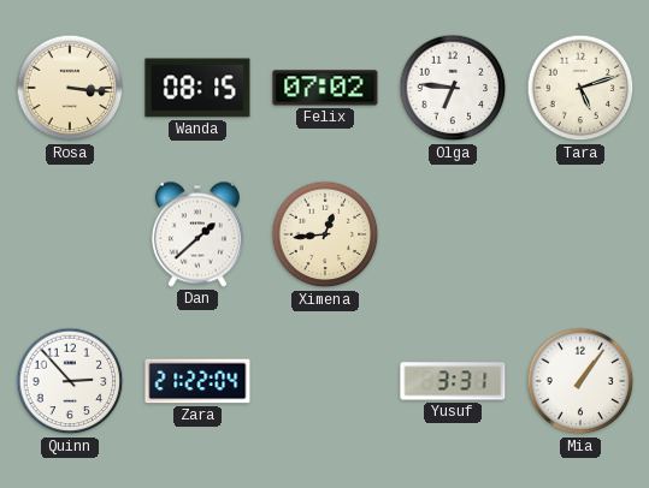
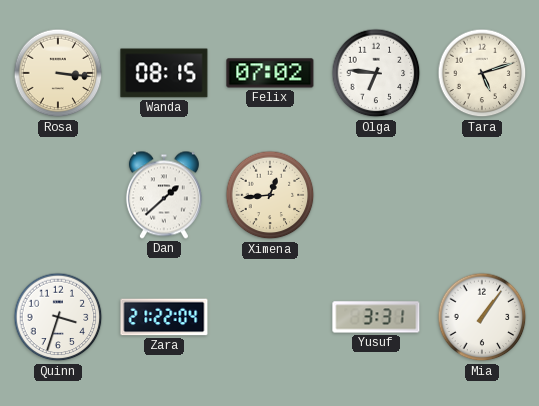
Quinn: 2:53 -> 3:33
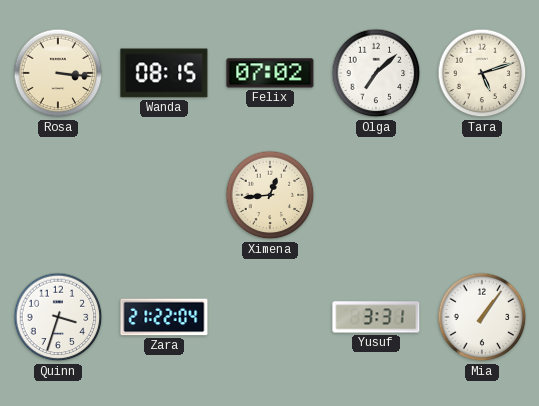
Olga: 6:46 -> 7:08
Dan: 1:38 -> none
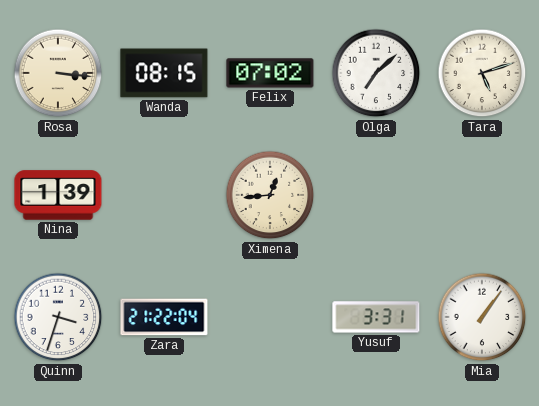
Nina: none -> 1:39
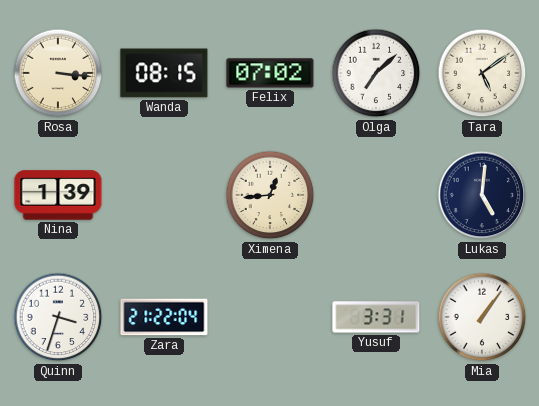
Tara: 5:12 -> 5:09
Lukas: none -> 5:01
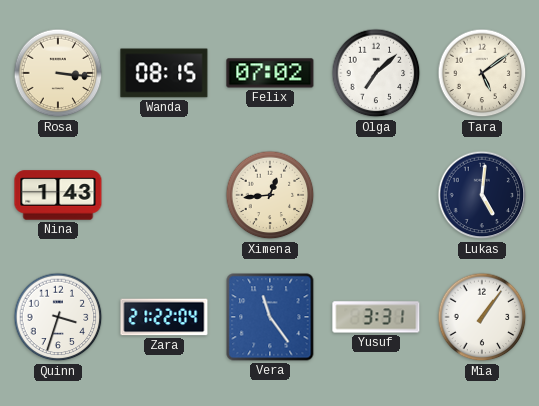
Nina: 1:39 -> 1:43
Vera: none -> 11:24
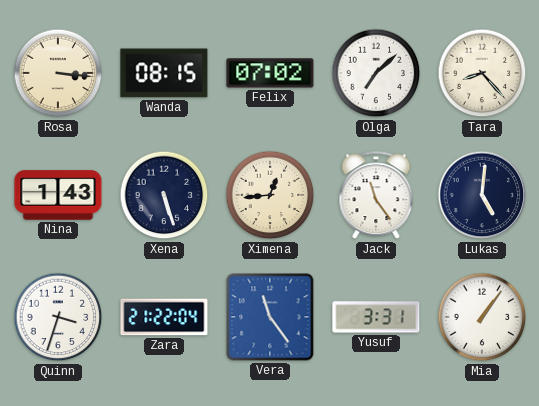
Tara: 5:09 -> 8:23
Xena: none -> 5:27
Jack: none -> 11:24
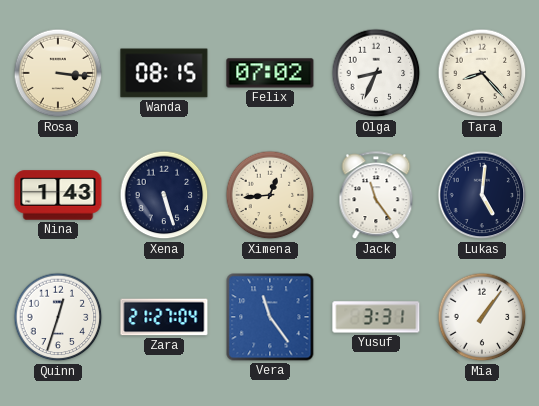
Olga: 7:08 -> 8:34
Quinn: 3:33 -> 12:33
Zara: 21:22 -> 21:27
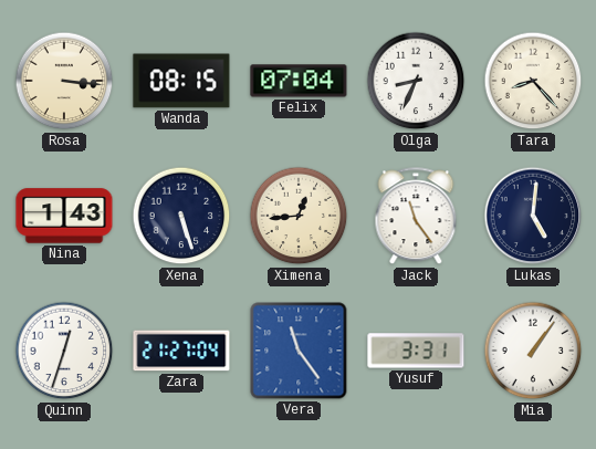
Felix: 07:02 -> 07:04
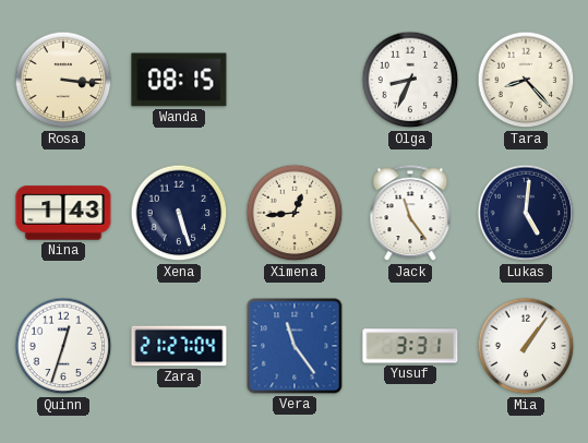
Felix: 07:04 -> none
